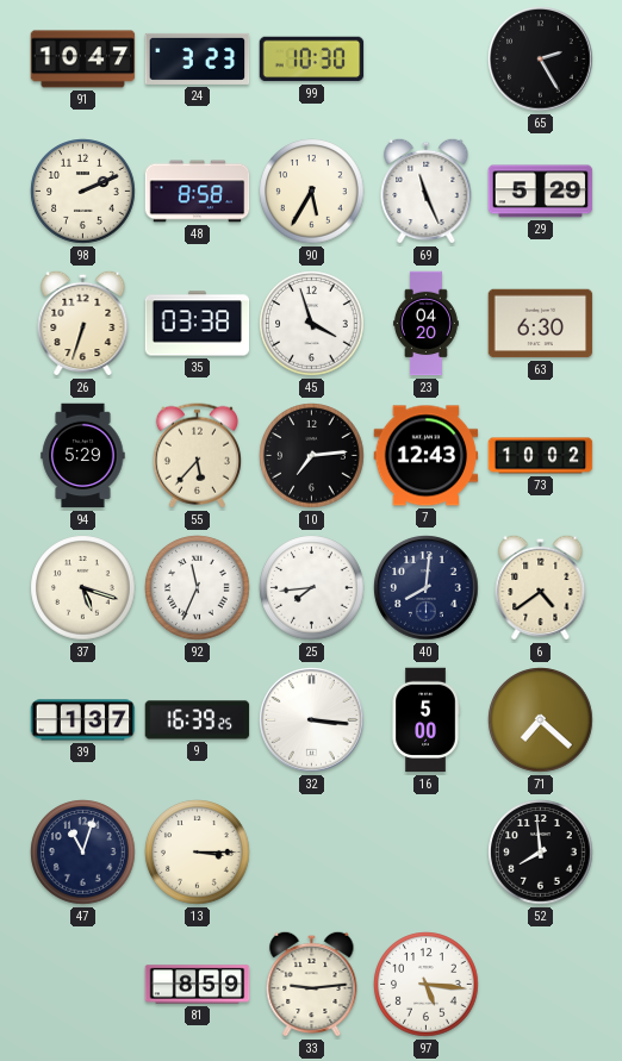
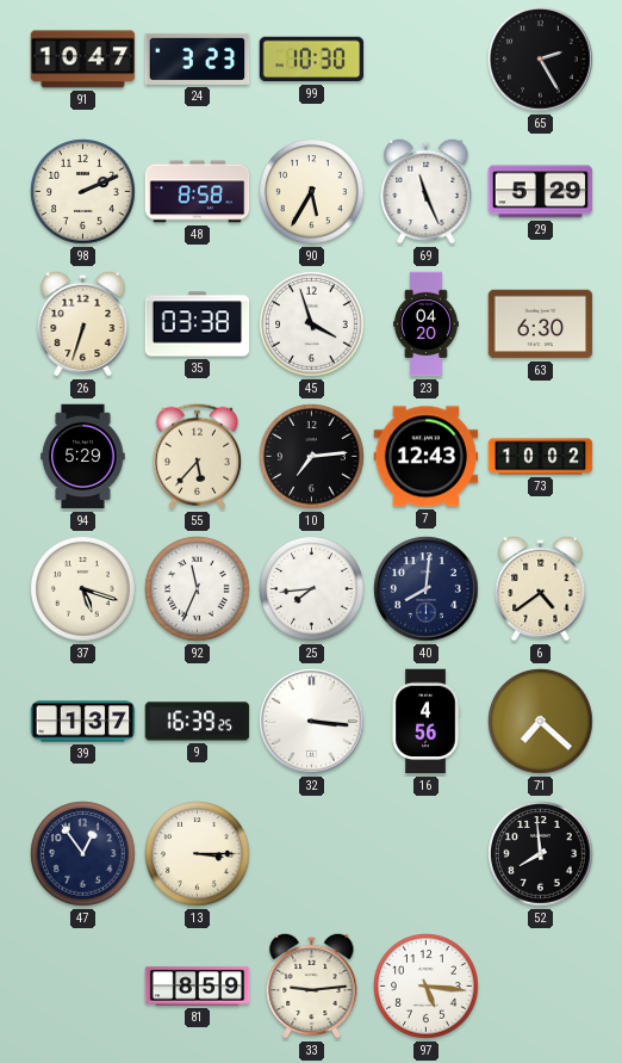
16: 5:00 -> 4:56
47: 11:03 -> 12:54
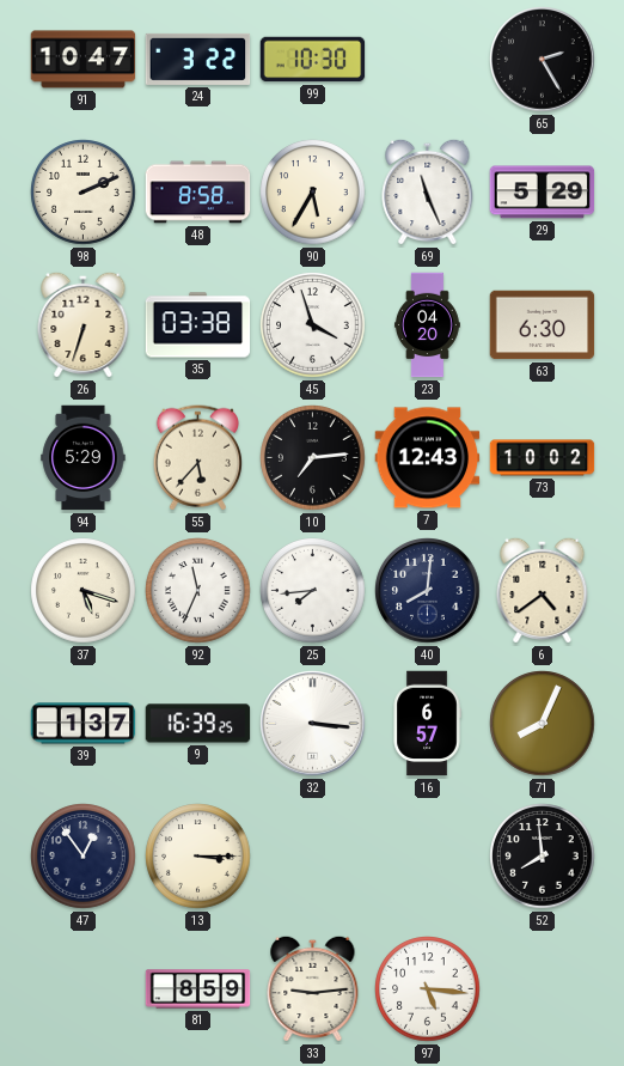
24: 3:23 -> 3:22
16: 4:56 -> 6:57
71: 7:22 -> 8:04
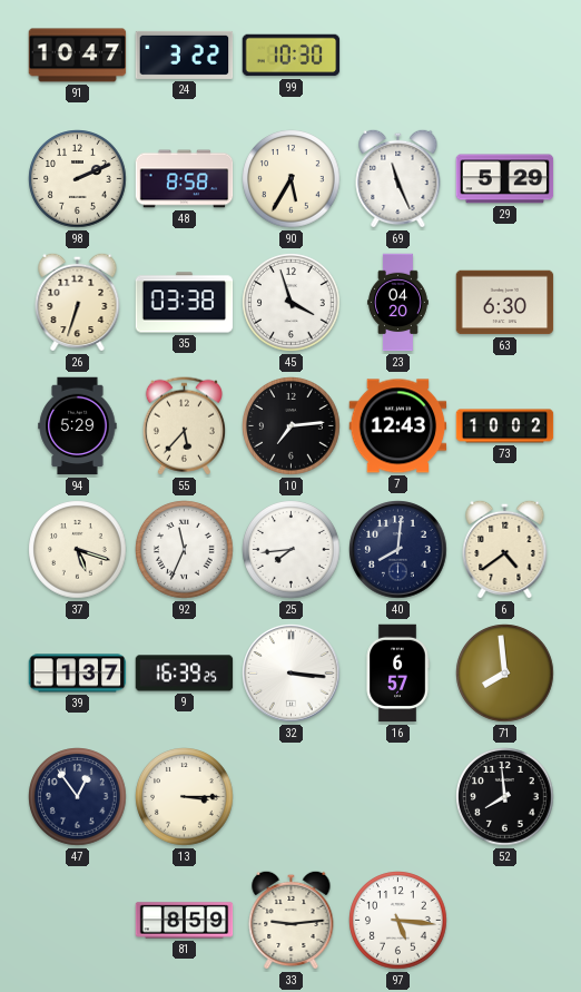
65: 2:25 -> none
71: 8:04 -> 7:59
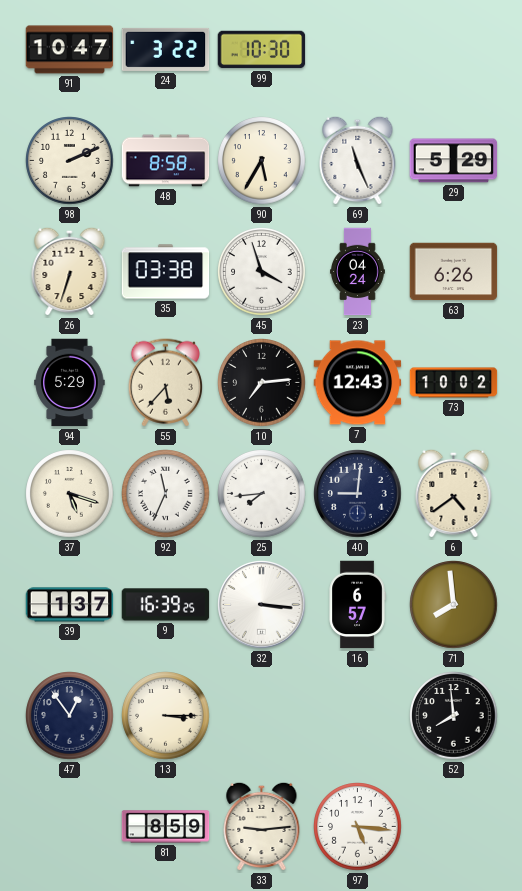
23: 04:20 -> 04:24
63: 6:30 -> 6:26
40: 8:01 -> 9:01
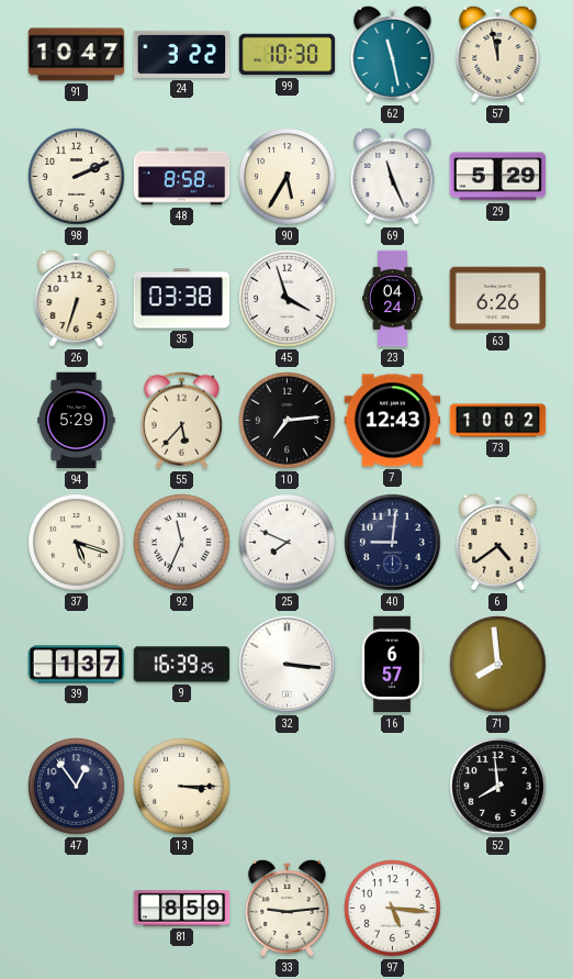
62: none -> 11:28
57: none -> 11:58
25: 7:44 -> 7:49
